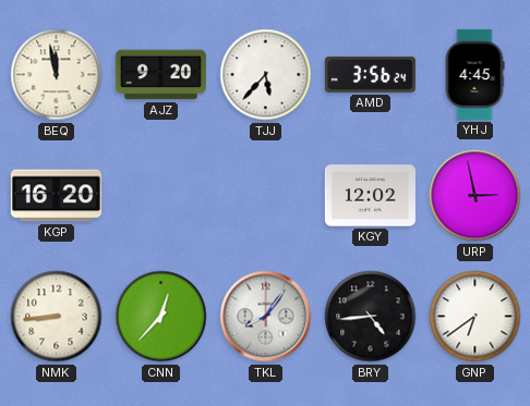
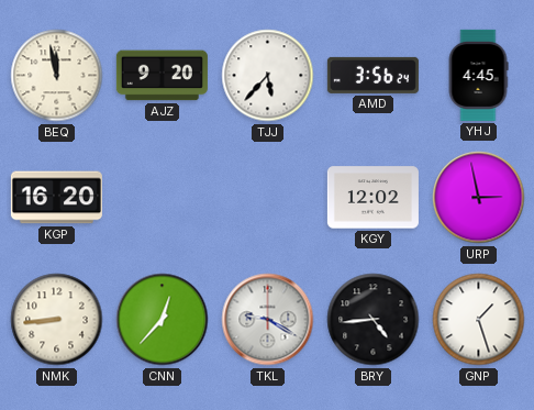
TKL: 8:06 -> 9:20
GNP: 6:39 -> 1:27
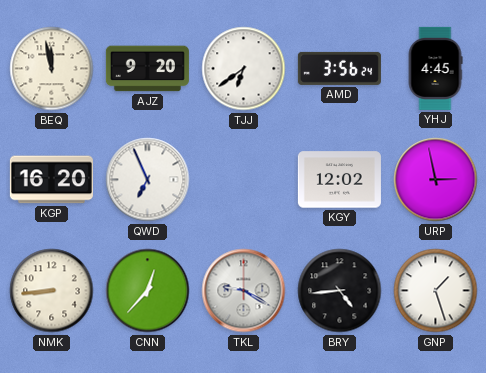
TJJ: 5:37 -> 6:39
QWD: none -> 6:56
